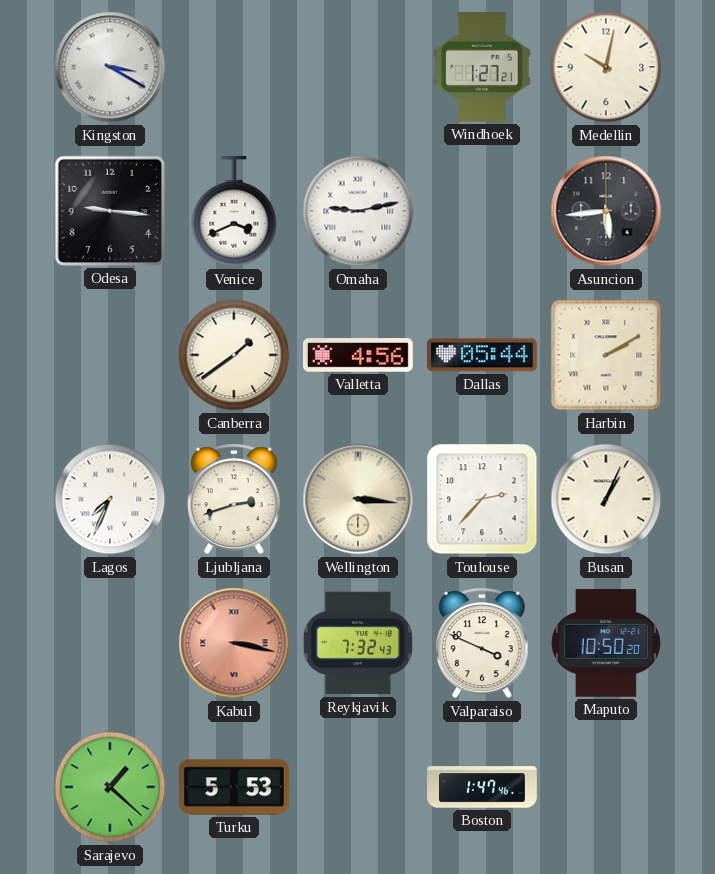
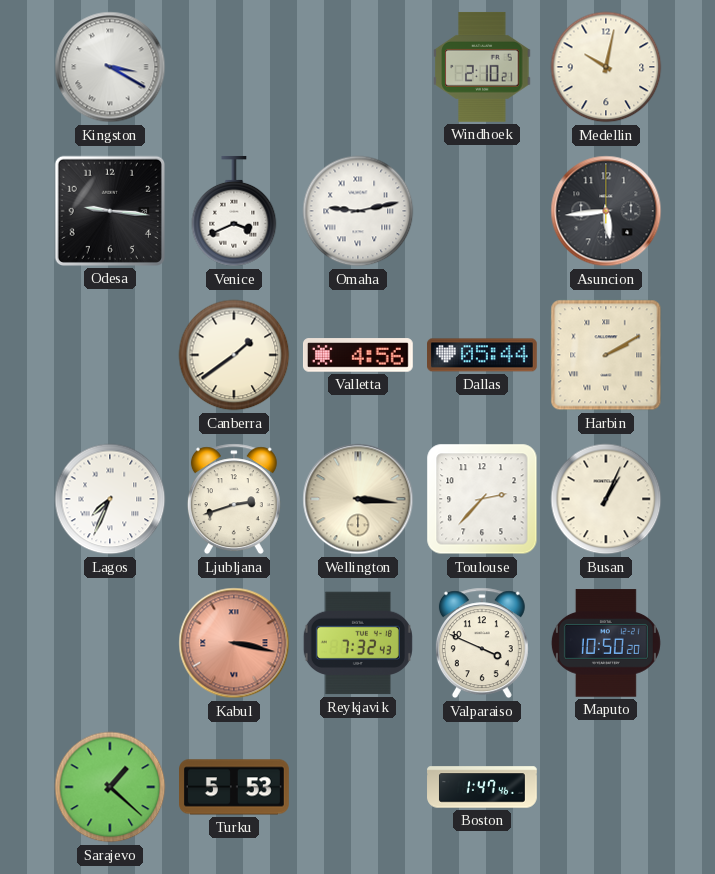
Windhoek: 1:27 -> 2:10
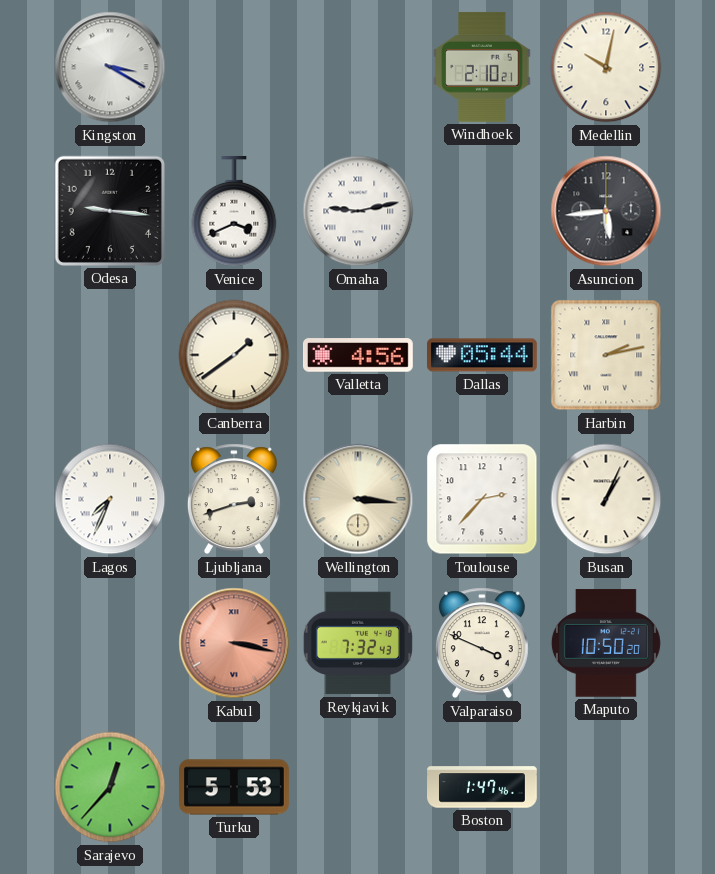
Harbin: 2:10 -> 2:13
Sarajevo: 1:22 -> 12:37
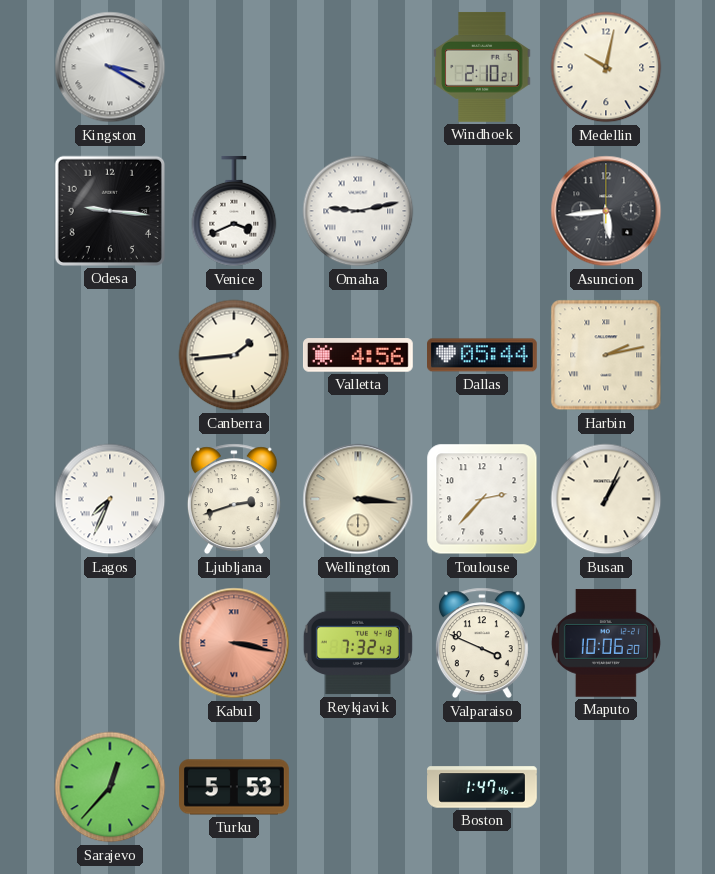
Canberra: 1:39 -> 1:44
Maputo: 10:50 -> 10:06
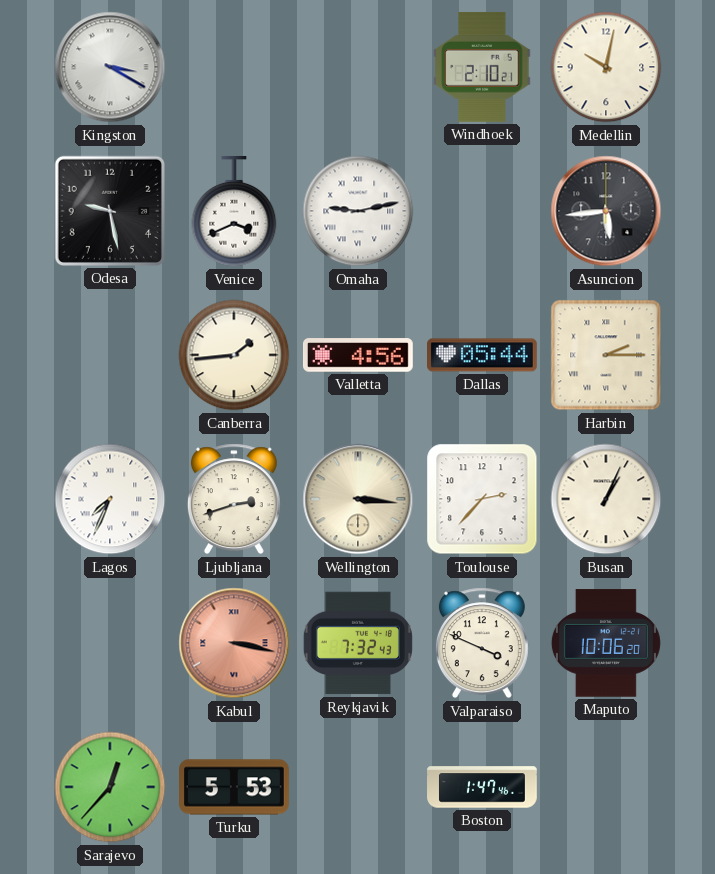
Odesa: 9:16 -> 9:28
Harbin: 2:13 -> 2:15
